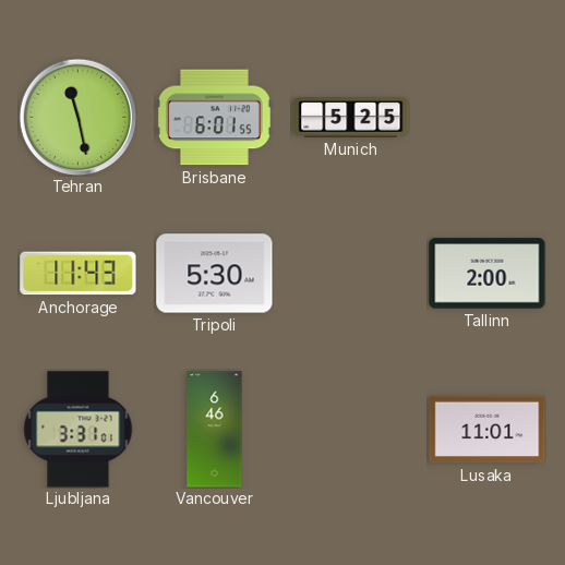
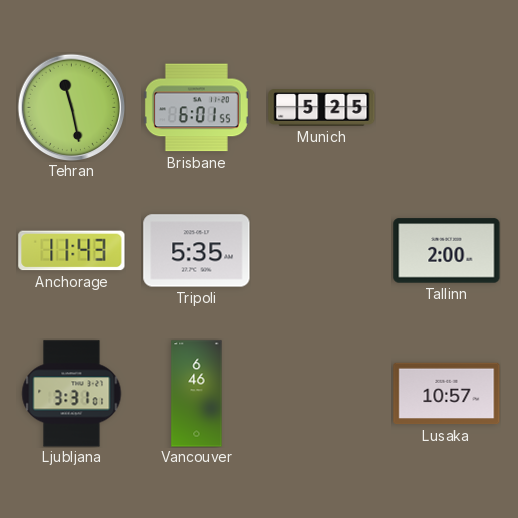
Tripoli: 5:30 -> 5:35
Lusaka: 11:01 -> 10:57
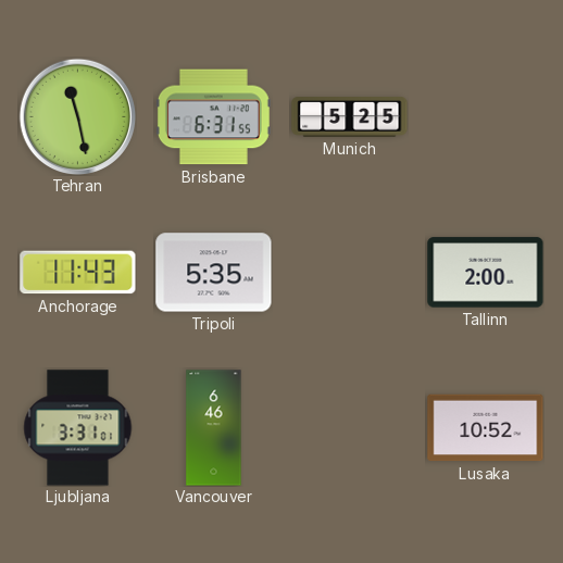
Brisbane: 6:01 -> 6:31
Lusaka: 10:57 -> 10:52
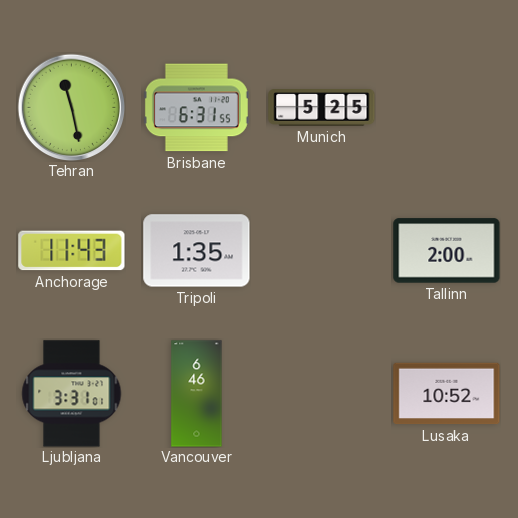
Tripoli: 5:35 -> 1:35
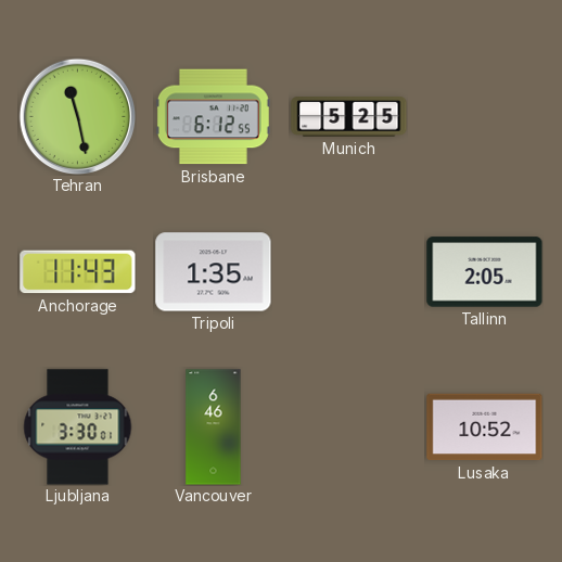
Brisbane: 6:31 -> 6:12
Tallinn: 2:00 -> 2:05
Ljubljana: 3:31 -> 3:30
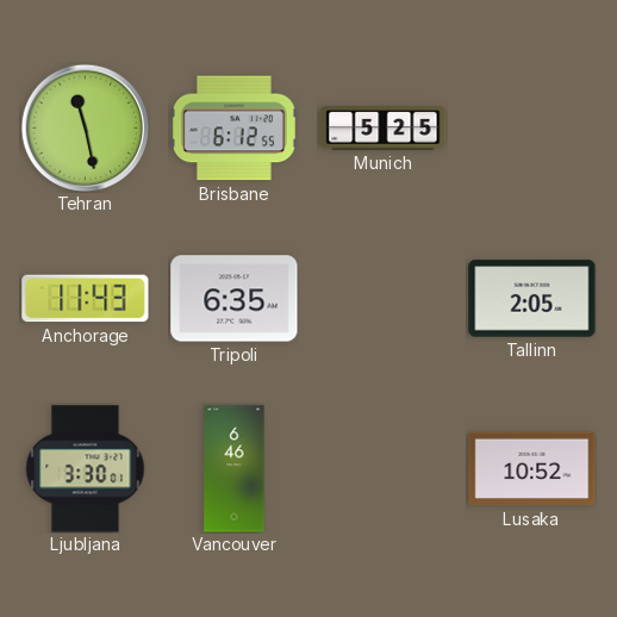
Tripoli: 1:35 -> 6:35
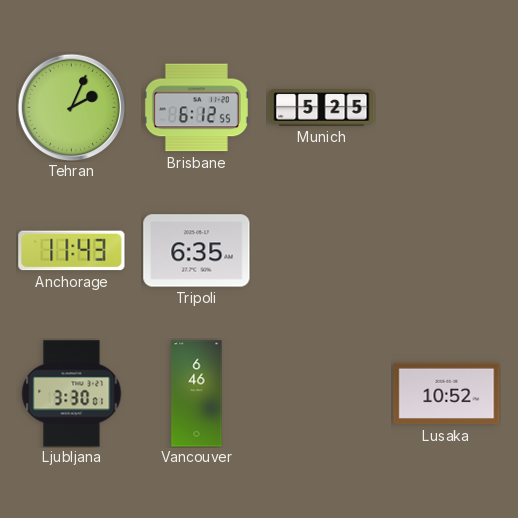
Tehran: 11:28 -> 2:04
Tallinn: 2:05 -> none
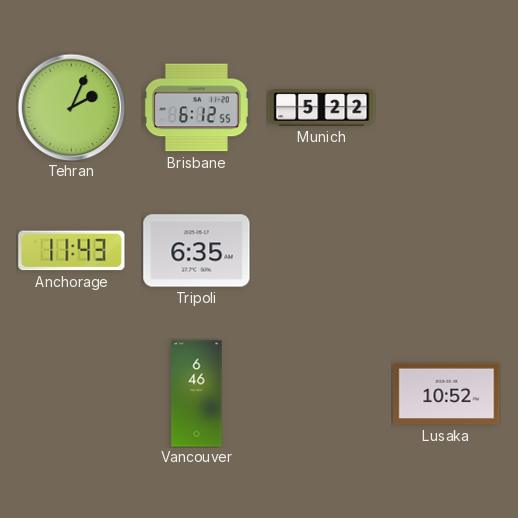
Munich: 5:25 -> 5:22
Ljubljana: 3:30 -> none
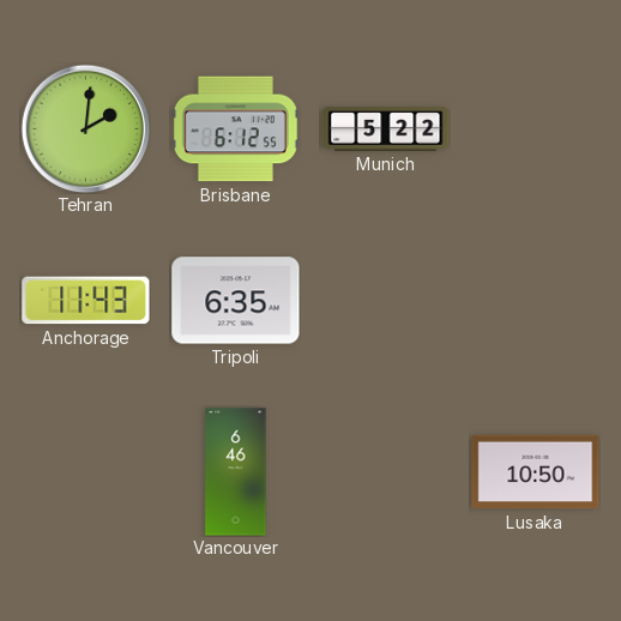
Tehran: 2:04 -> 2:01
Lusaka: 10:52 -> 10:50
